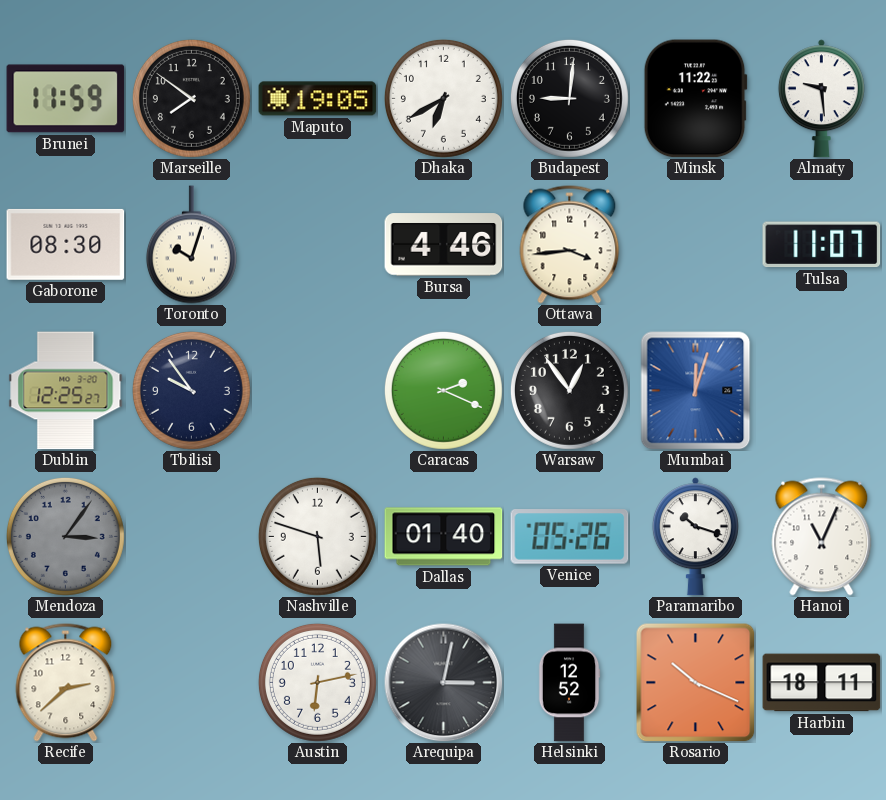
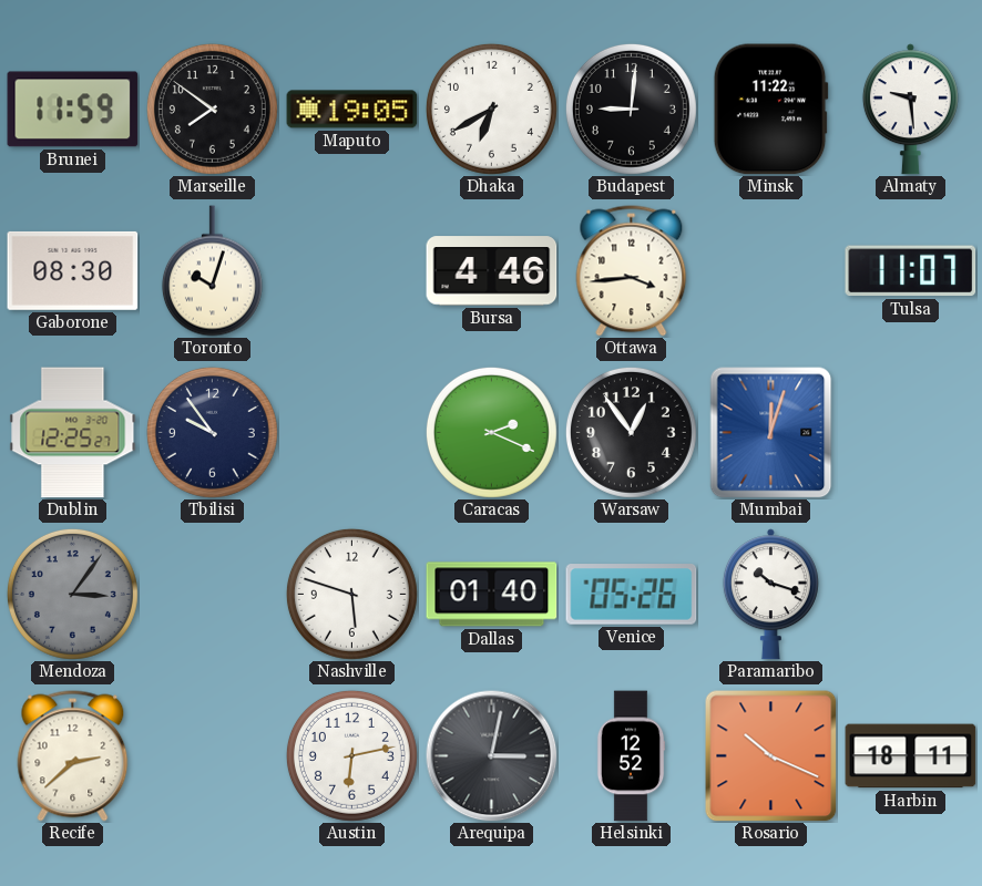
Hanoi: 11:04 -> none
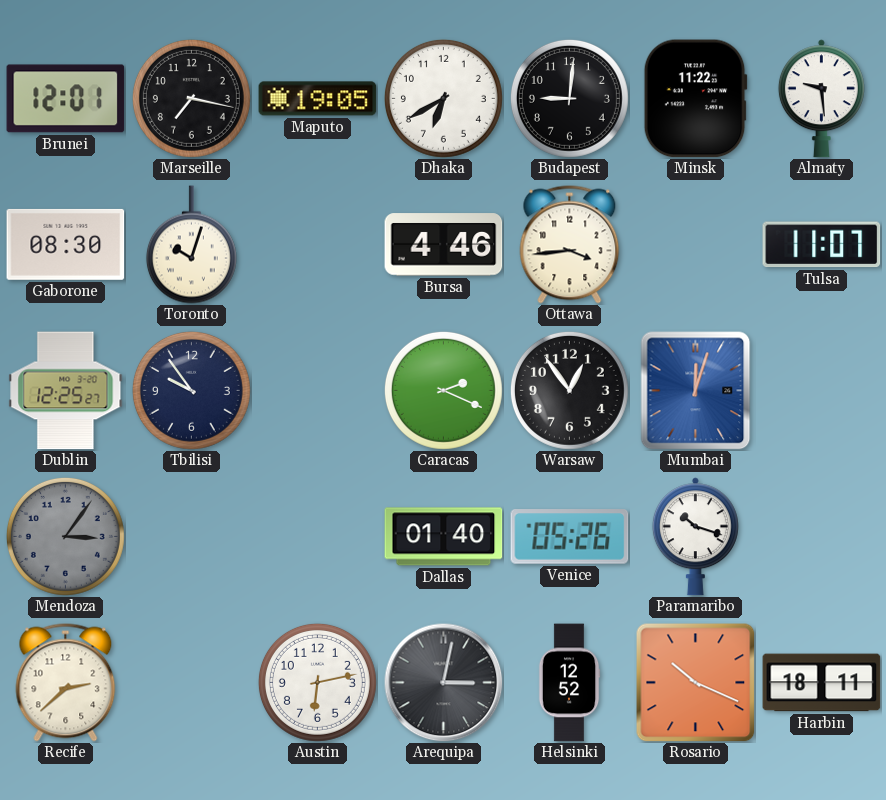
Brunei: 11:59 -> 12:01
Marseille: 7:51 -> 7:17
Nashville: 5:48 -> none
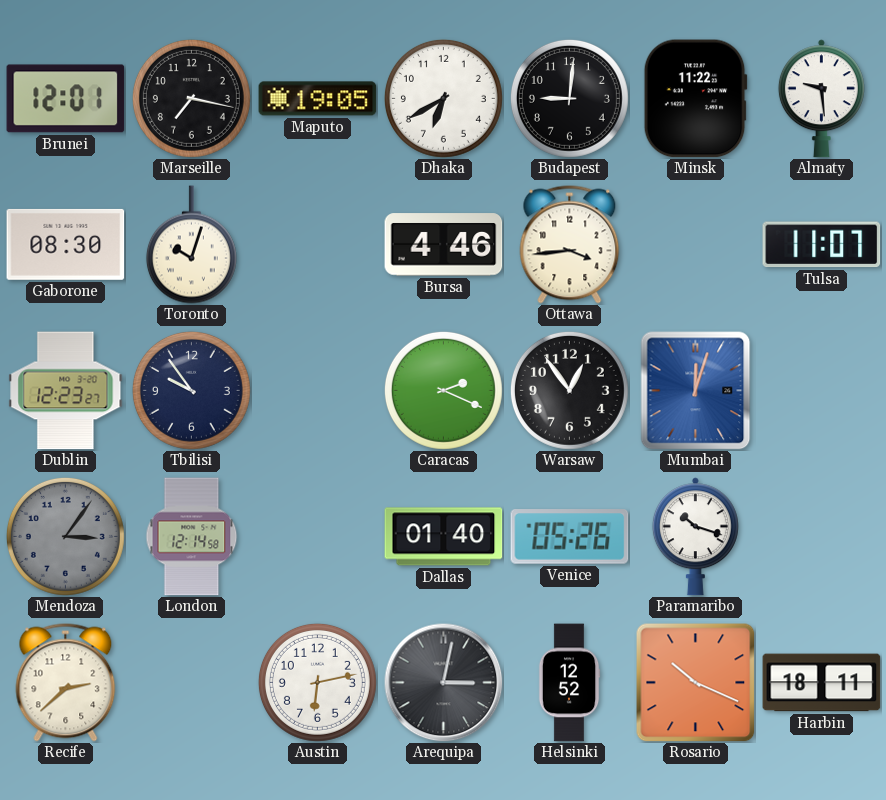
Dublin: 12:25 -> 12:23
London: none -> 12:14
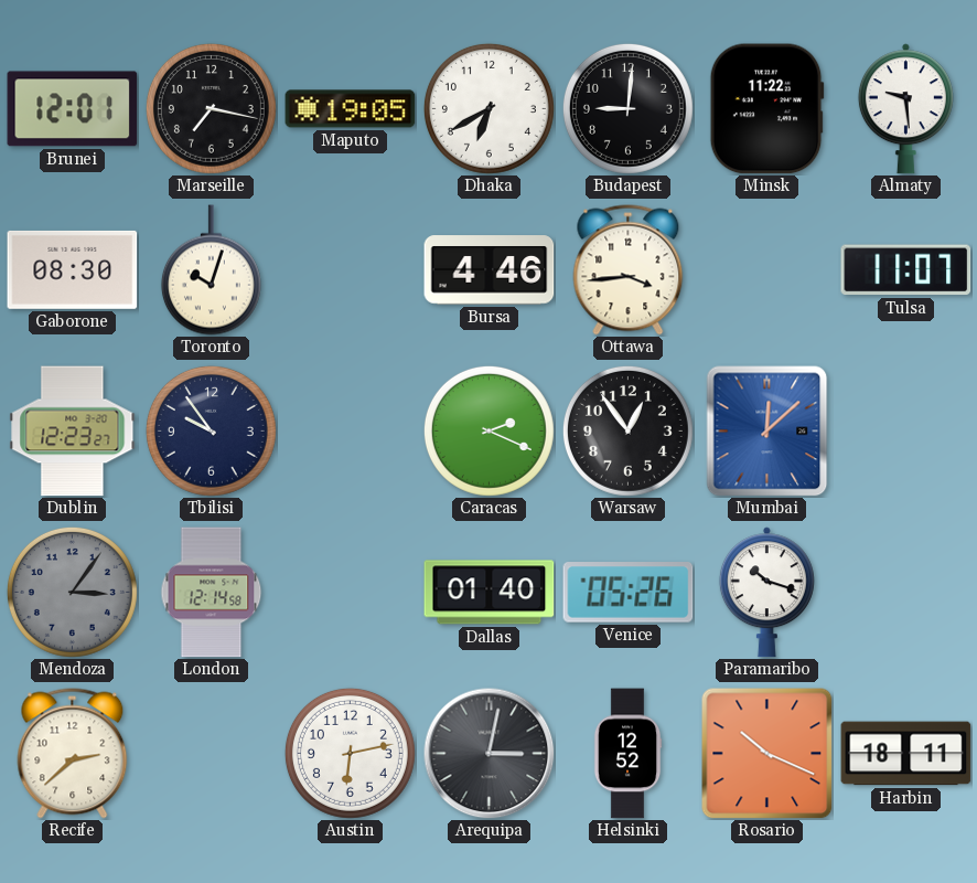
Mumbai: 12:03 -> 12:08
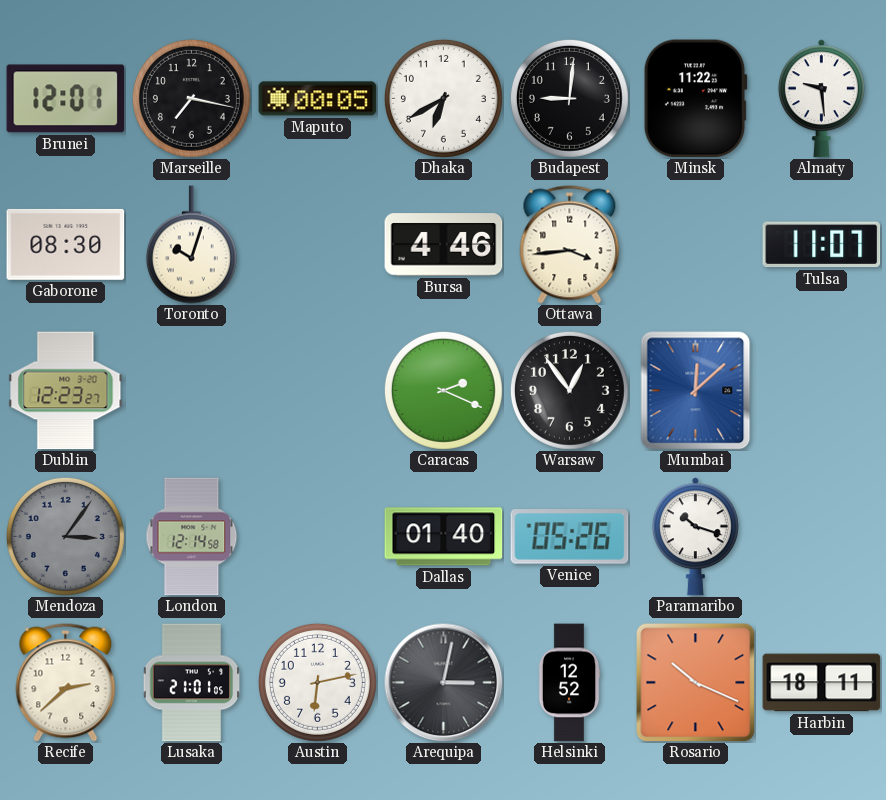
Maputo: 19:05 -> 00:05
Tbilisi: 9:54 -> none
Lusaka: none -> 21:01
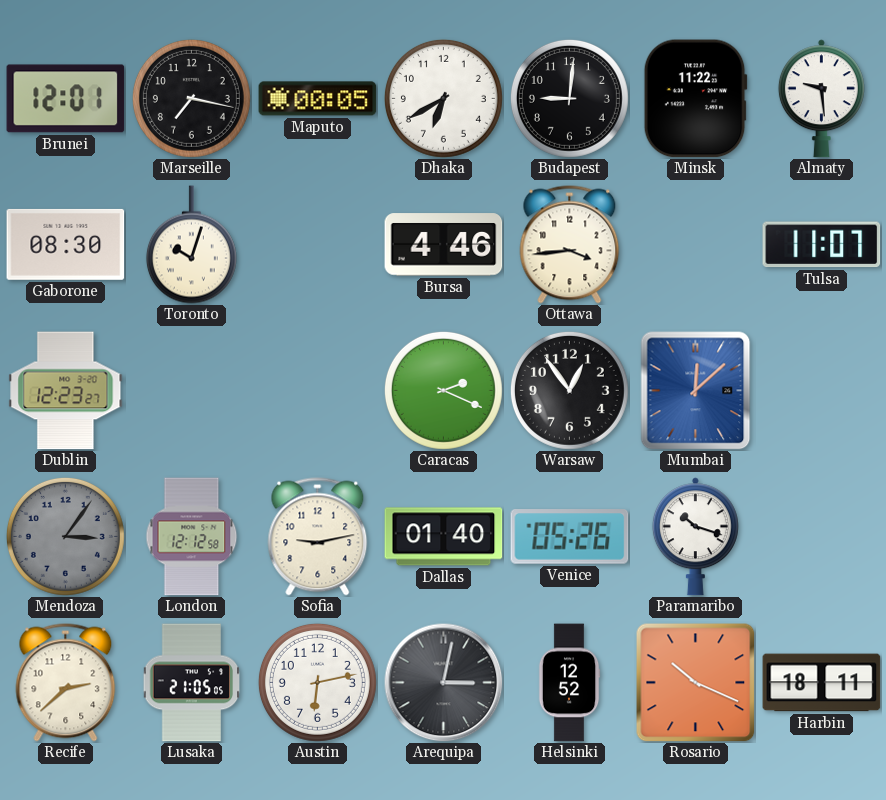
London: 12:14 -> 12:12
Sofia: none -> 9:13
Lusaka: 21:01 -> 21:05
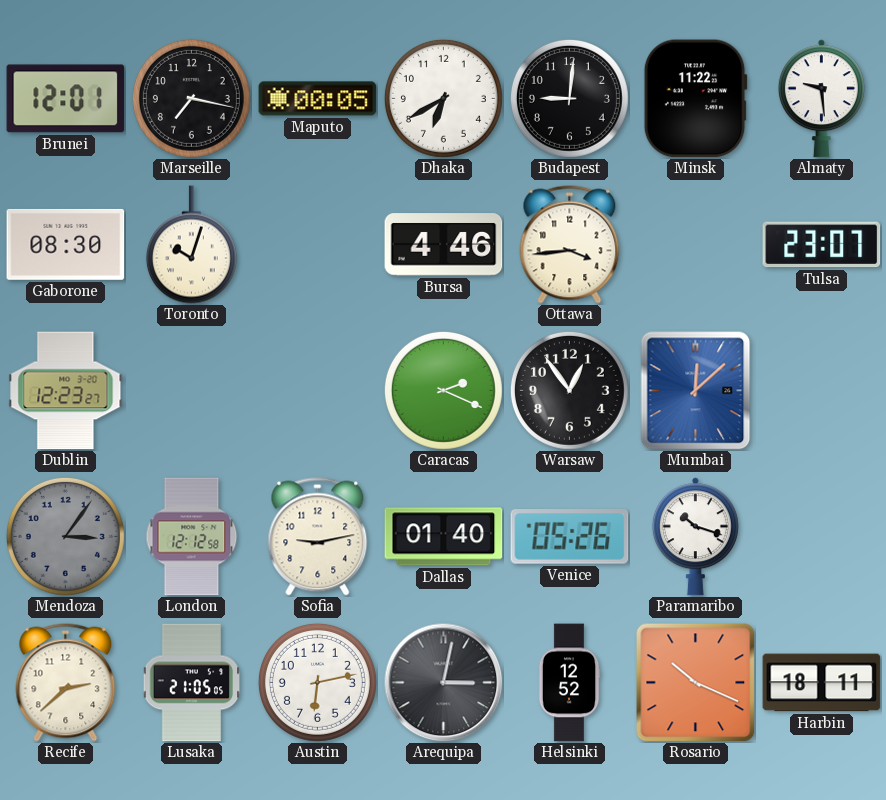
Tulsa: 11:07 -> 23:07
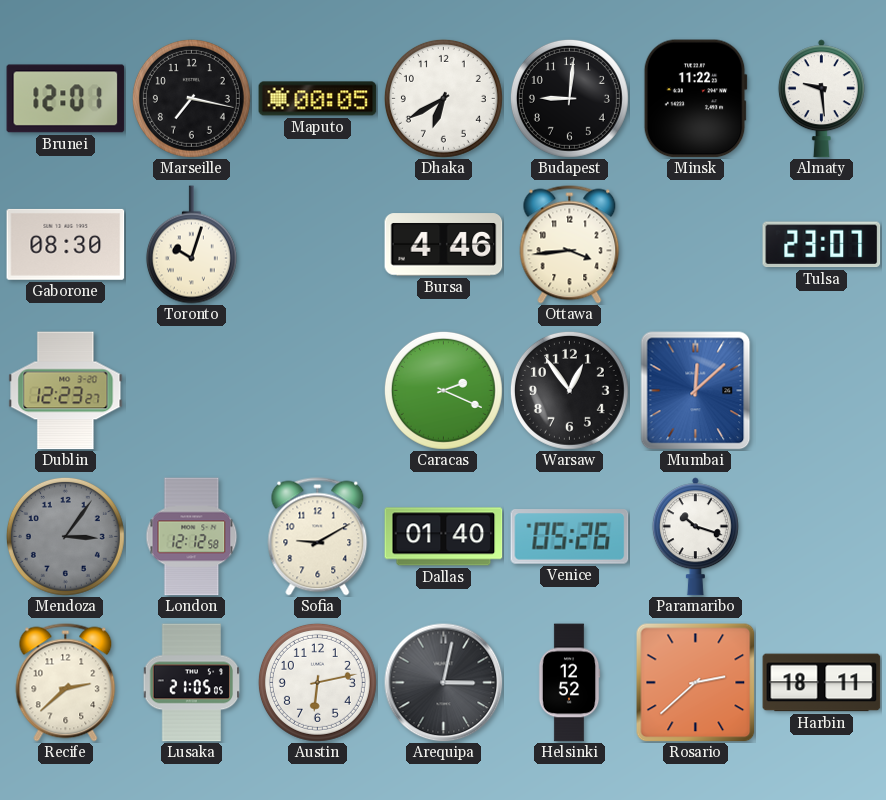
Sofia: 9:13 -> 9:10
Rosario: 10:19 -> 2:38
